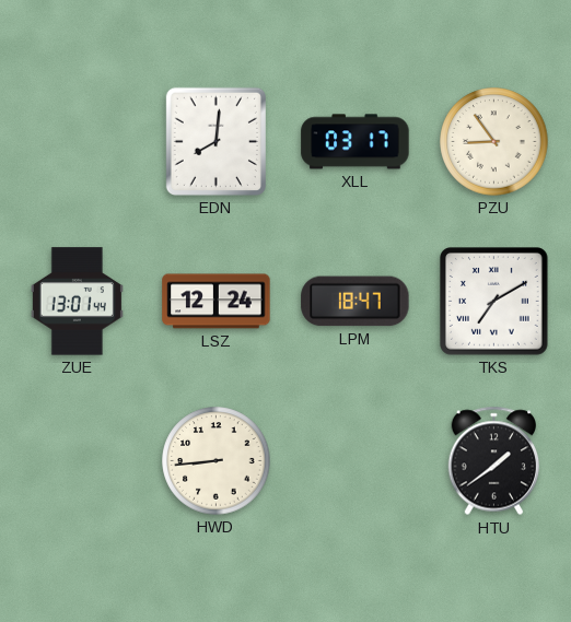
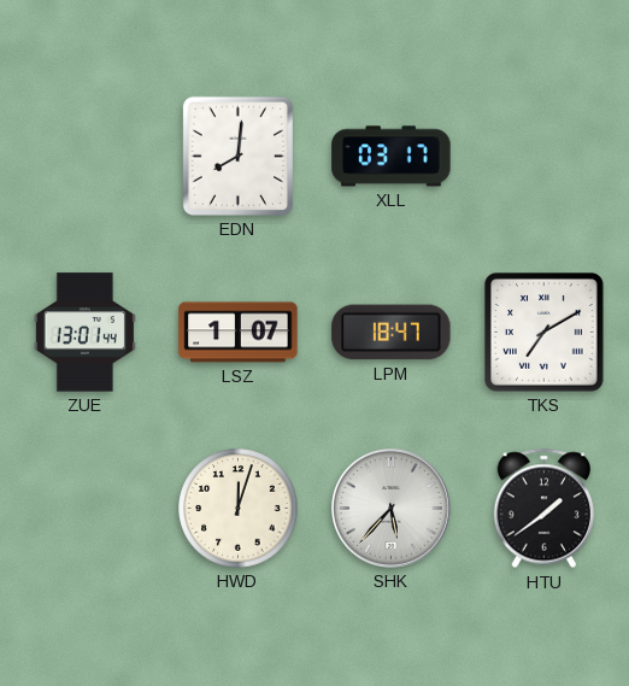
PZU: 8:54 -> none
LSZ: 12:24 -> 1:07
HWD: 8:44 -> 12:03
SHK: none -> 5:37
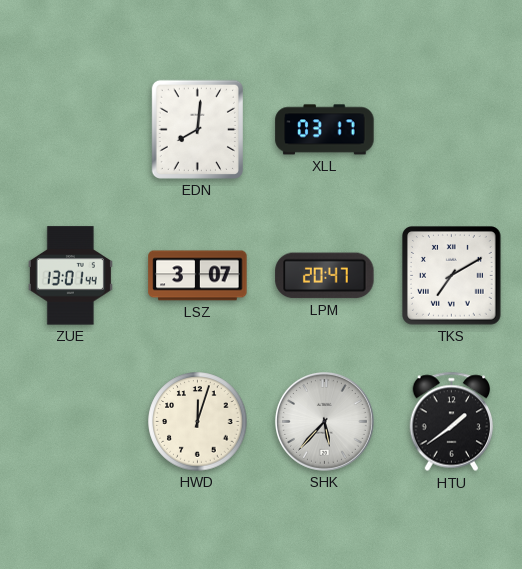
LSZ: 1:07 -> 3:07
LPM: 18:47 -> 20:47
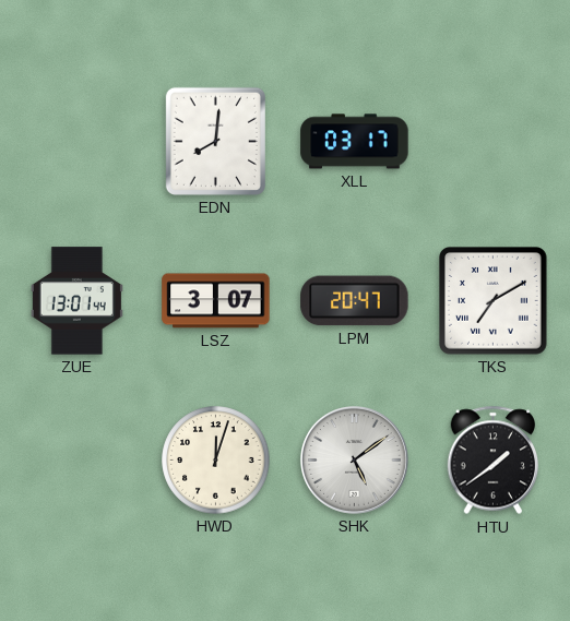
SHK: 5:37 -> 5:09
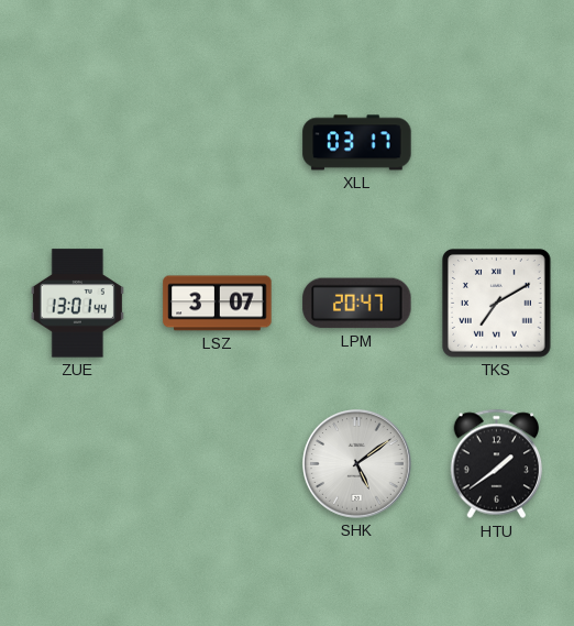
EDN: 8:01 -> none
HWD: 12:03 -> none
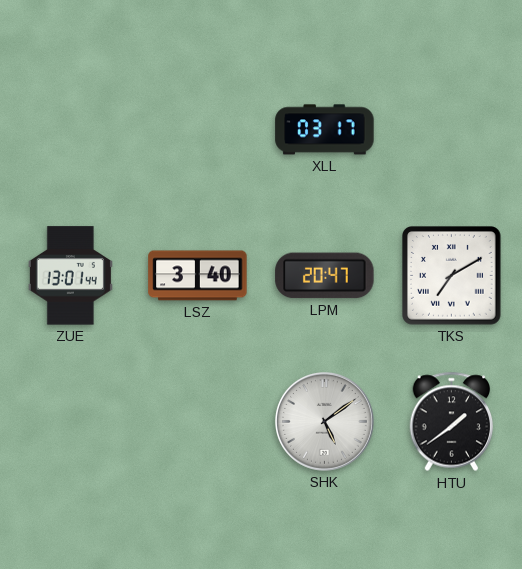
LSZ: 3:07 -> 3:40
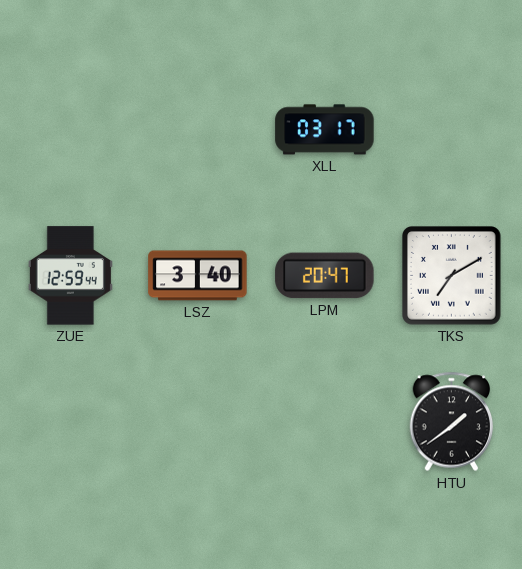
ZUE: 13:01 -> 12:59
SHK: 5:09 -> none
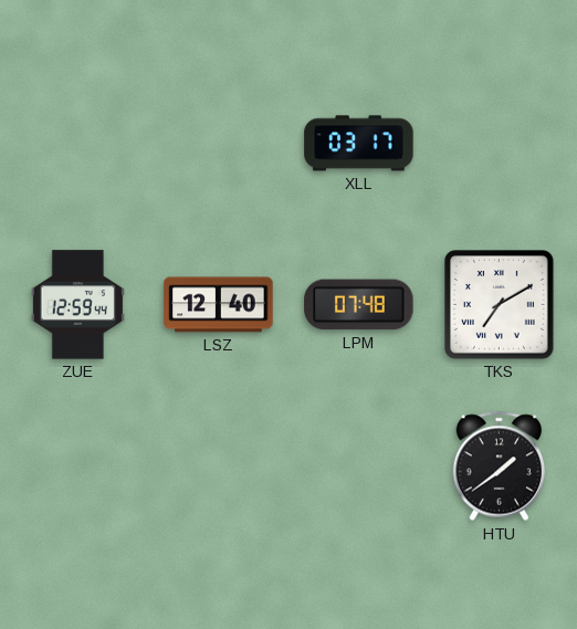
LSZ: 3:40 -> 12:40
LPM: 20:47 -> 07:48
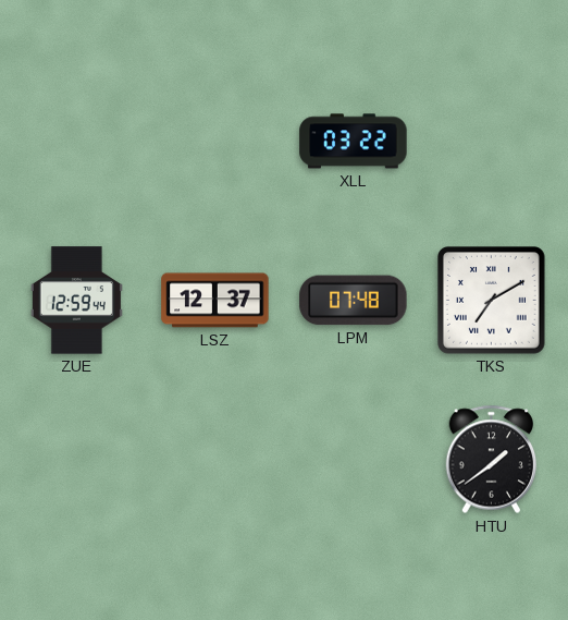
XLL: 03:17 -> 03:22
LSZ: 12:40 -> 12:37
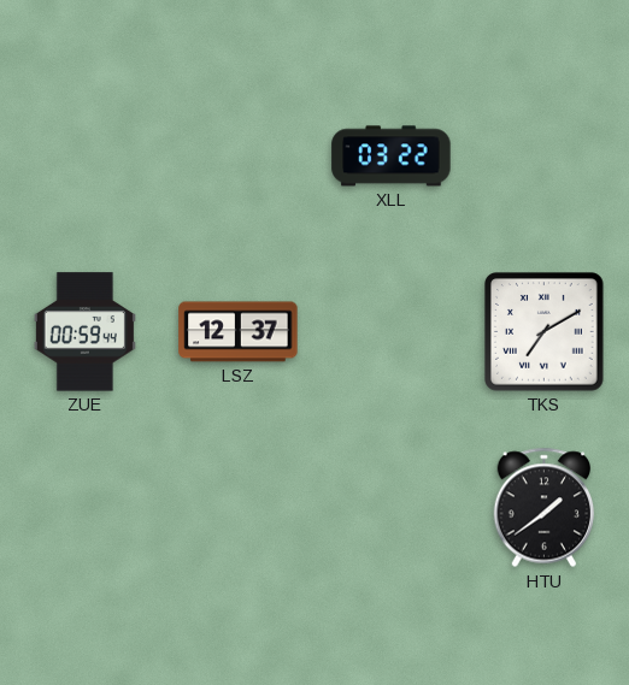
ZUE: 12:59 -> 00:59
LPM: 07:48 -> none
